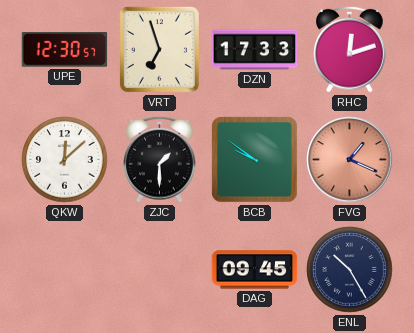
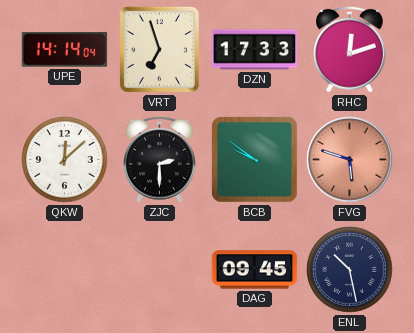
UPE: 12:30 -> 14:14
ZJC: 1:30 -> 2:30
FVG: 1:19 -> 5:48
ENL: 10:25 -> 10:28
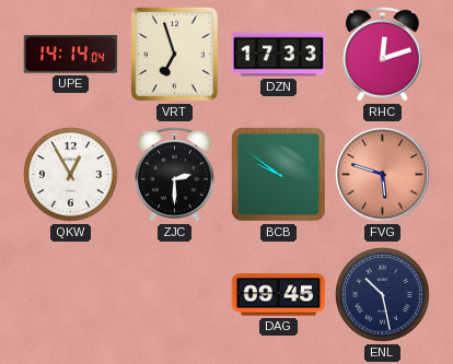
QKW: 12:08 -> 12:55
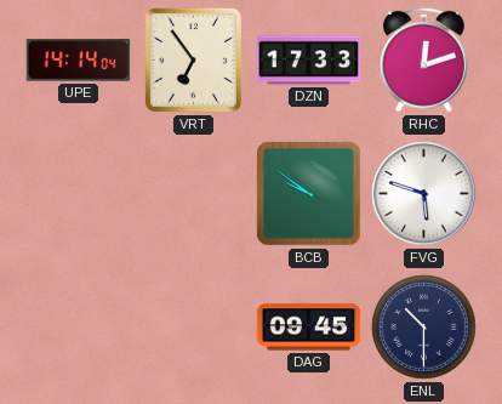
VRT: 6:57 -> 6:54
QKW: 12:55 -> none
ZJC: 2:30 -> none
FVG dial: salmon -> white
ENL: 10:28 -> 10:30
